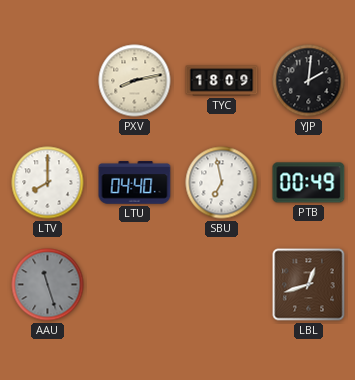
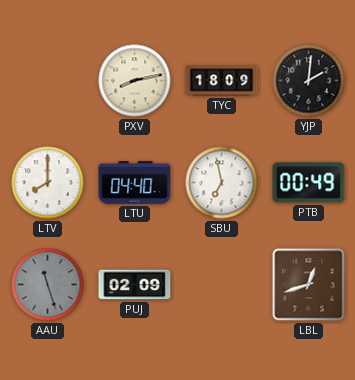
PUJ: none -> 02:09
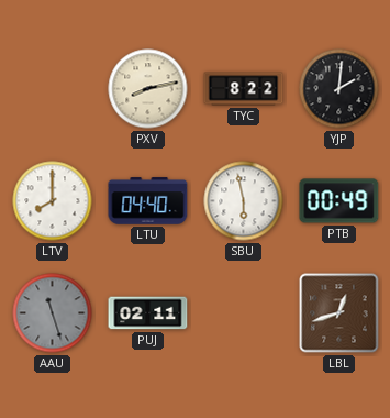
TYC: 18:09 -> 8:22
SBU: 6:58 -> 5:58
PUJ: 02:09 -> 02:11
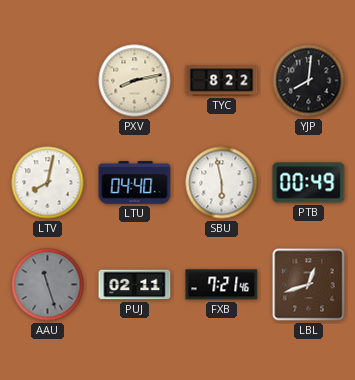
YJP: 2:01 -> 8:01
LTV: 8:00 -> 8:02
FXB: none -> 7:21
